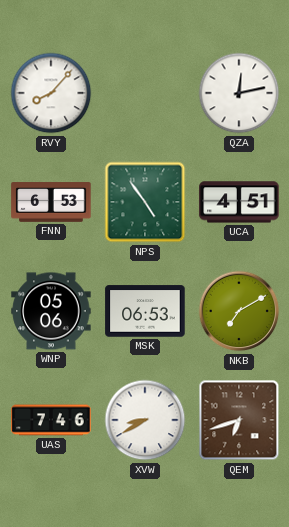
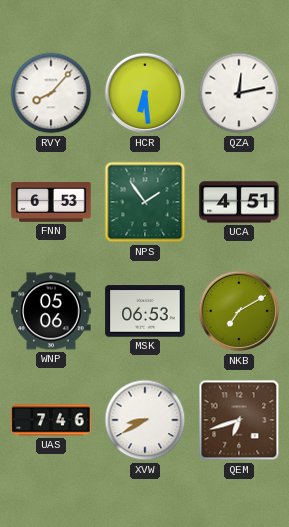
HCR: none -> 6:29
NPS: 4:54 -> 1:54
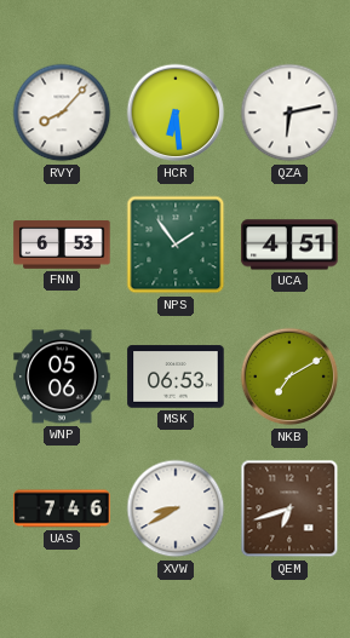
QZA: 12:13 -> 6:13
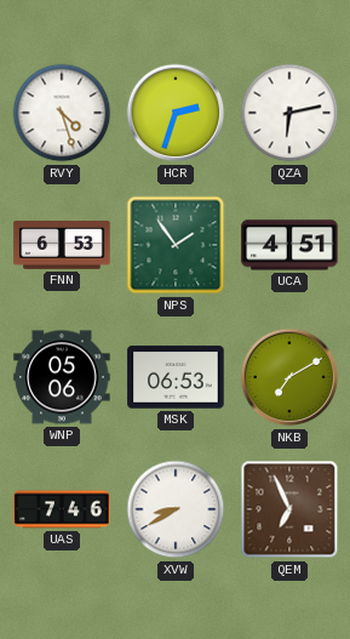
RVY: 8:07 -> 4:27
HCR: 6:29 -> 2:33
QEM: 6:42 -> 6:56
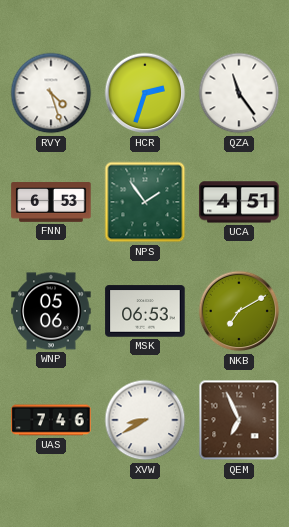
QZA: 6:13 -> 11:24
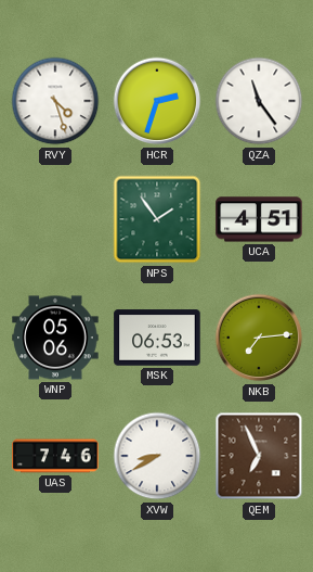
FNN: 6:53 -> none
NKB: 7:10 -> 7:14
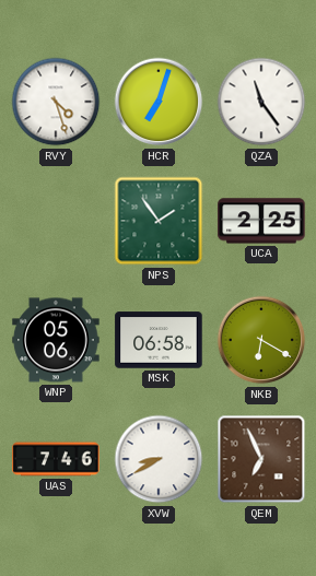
HCR: 2:33 -> 7:03
UCA: 4:51 -> 2:25
MSK: 06:53 -> 06:58
NKB: 7:14 -> 6:20
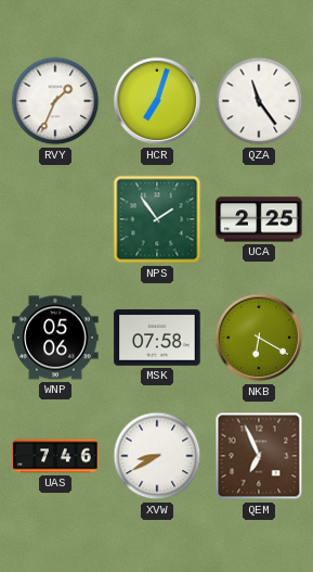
RVY: 4:27 -> 1:34
MSK: 06:58 -> 07:58
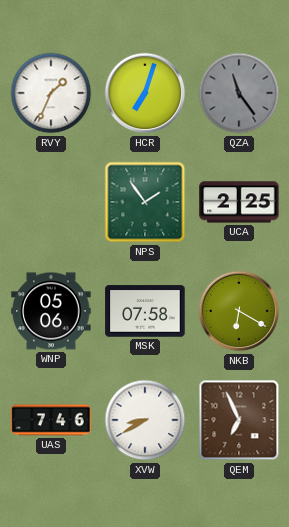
QZA dial: white -> grey
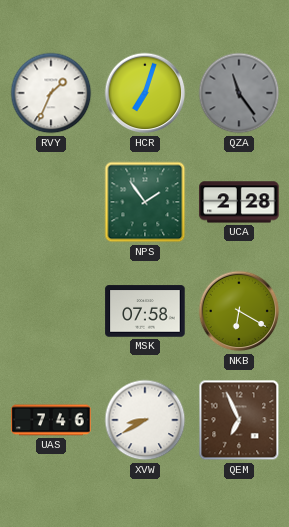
UCA: 2:25 -> 2:28
WNP: 05:06 -> none
